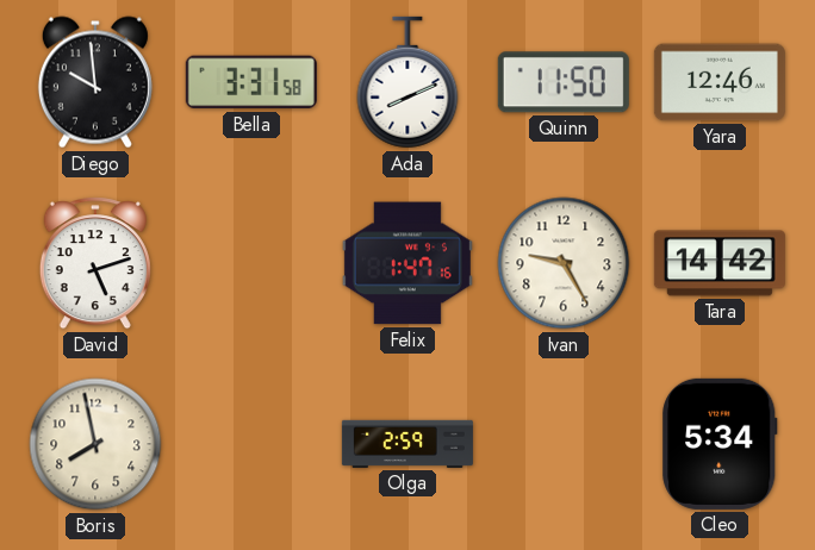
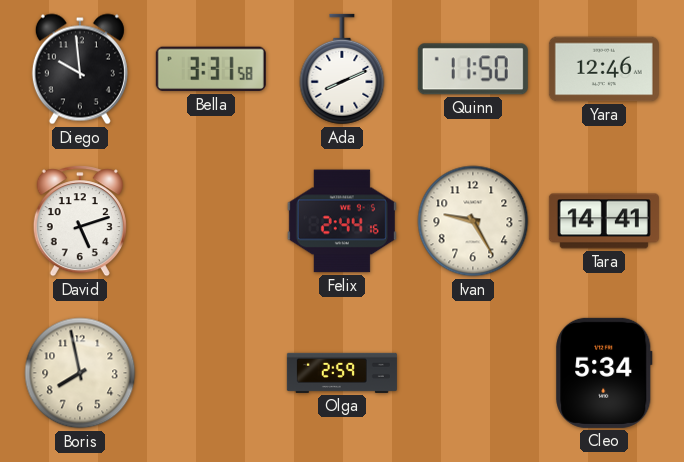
Felix: 1:47 -> 2:44
Tara: 14:42 -> 14:41
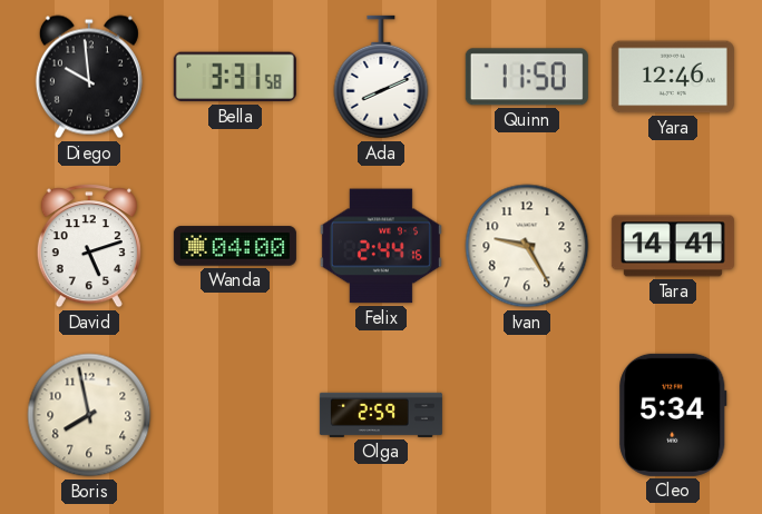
Wanda: none -> 04:00
